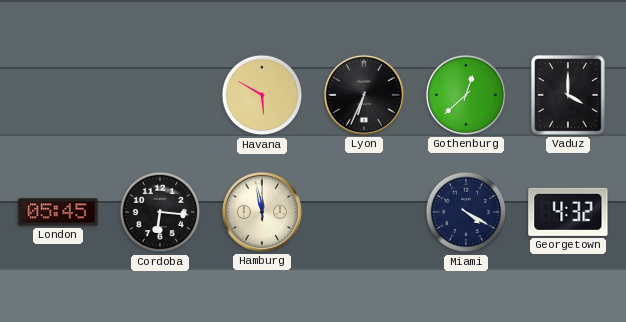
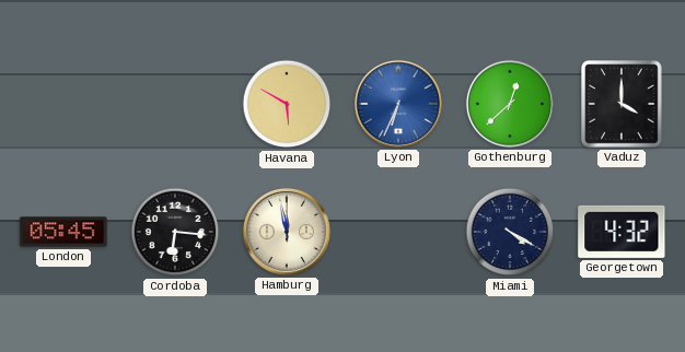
Lyon dial: black -> blue
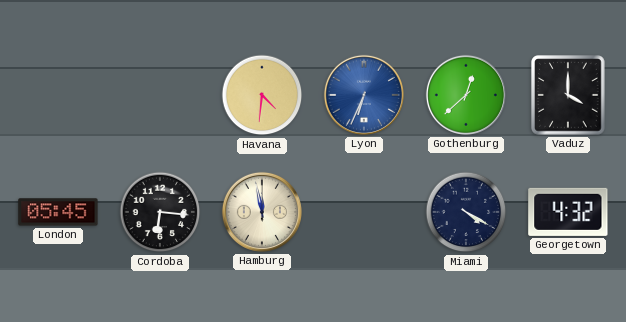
Havana: 5:50 -> 4:31
